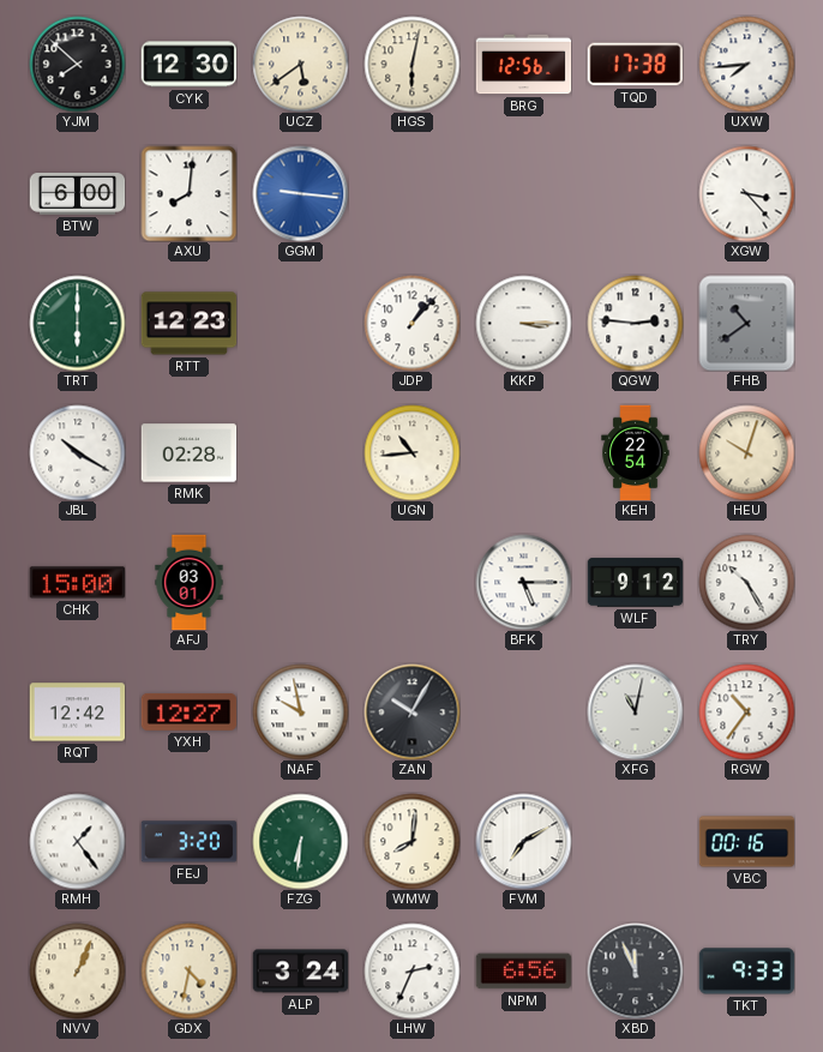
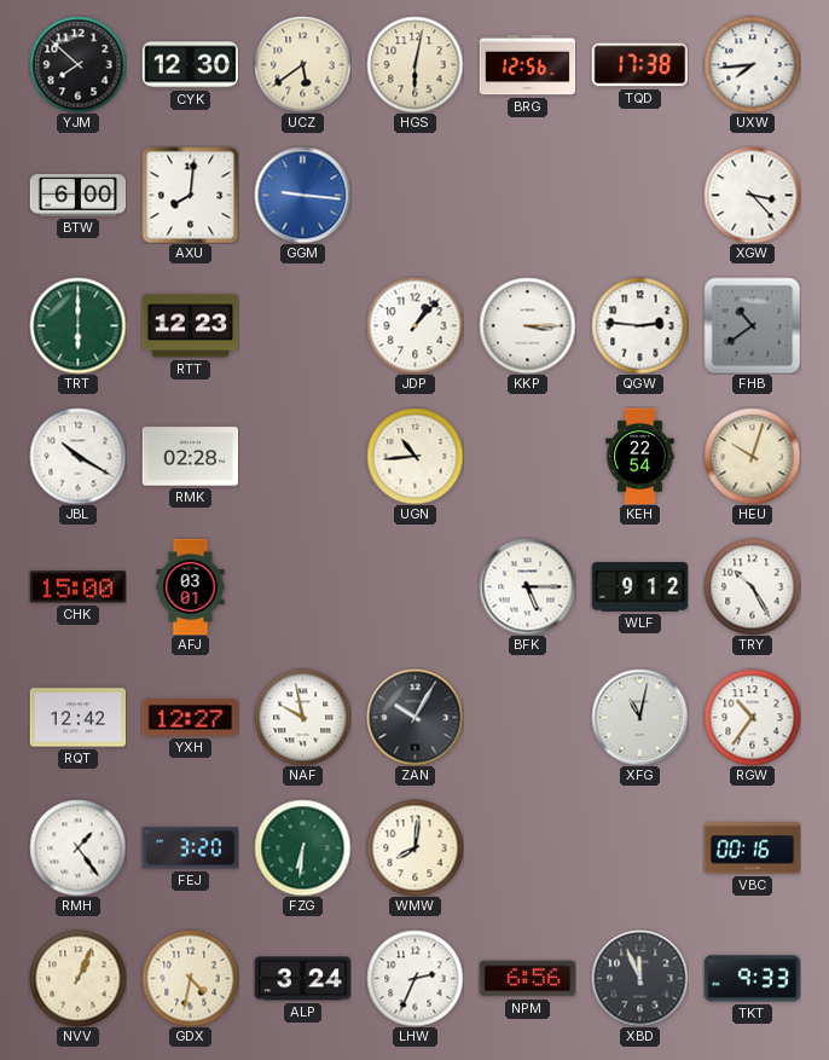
FVM: 7:10 -> none
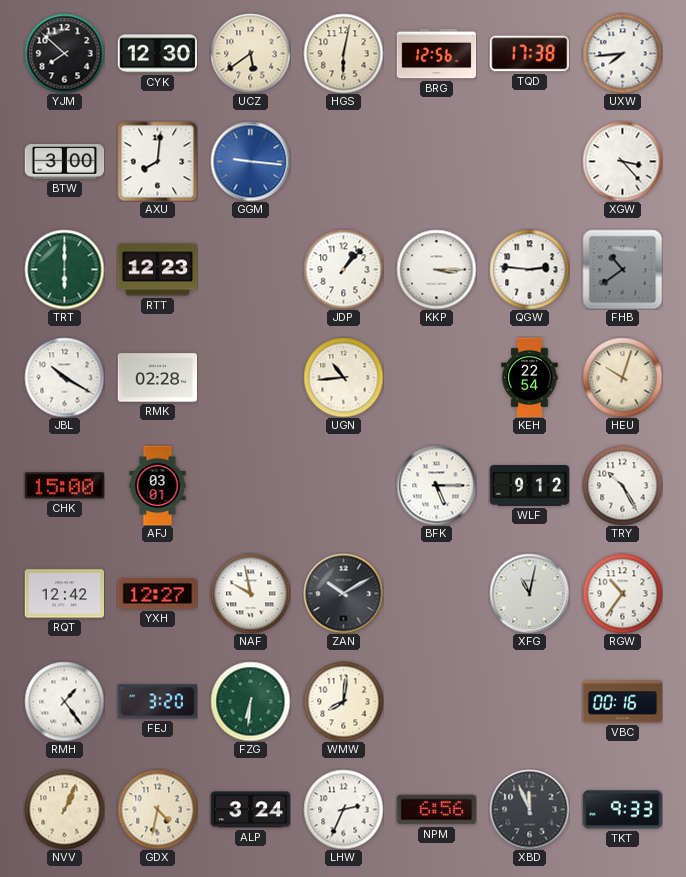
BTW: 6:00 -> 3:00
ZAN: 10:05 -> 10:10
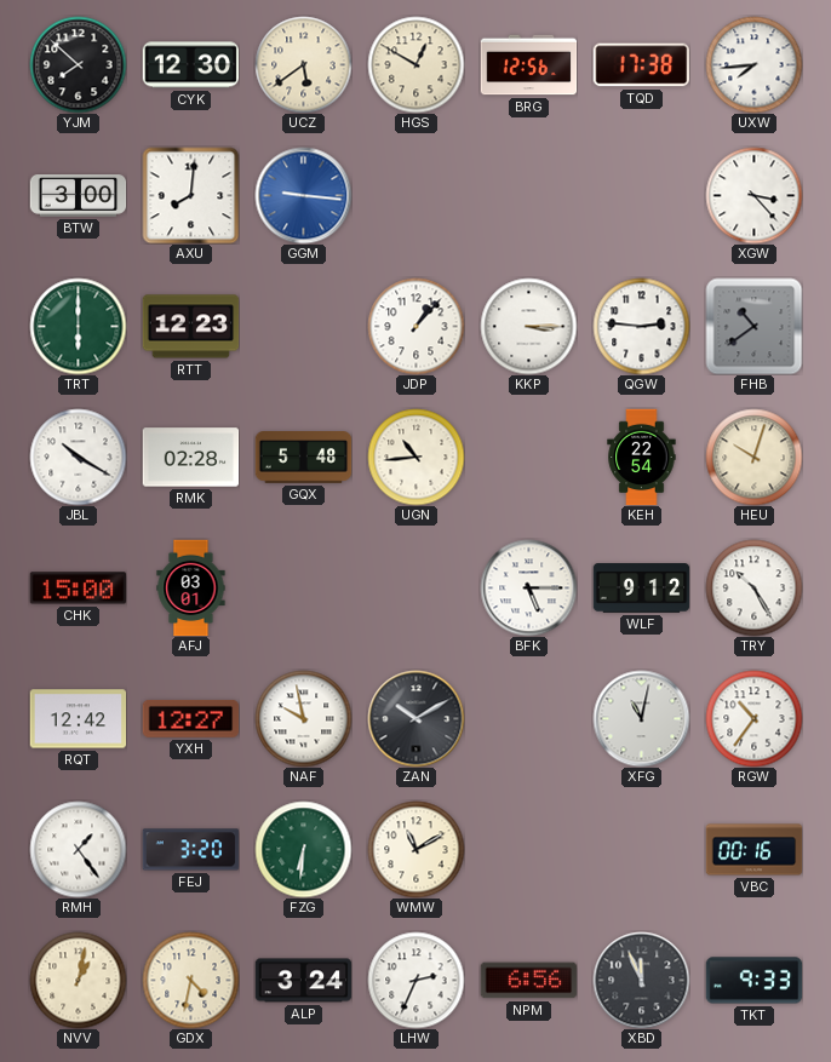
HGS: 6:02 -> 12:50
GQX: none -> 5:48
WMW: 8:01 -> 11:10
NVV: 1:04 -> 1:02
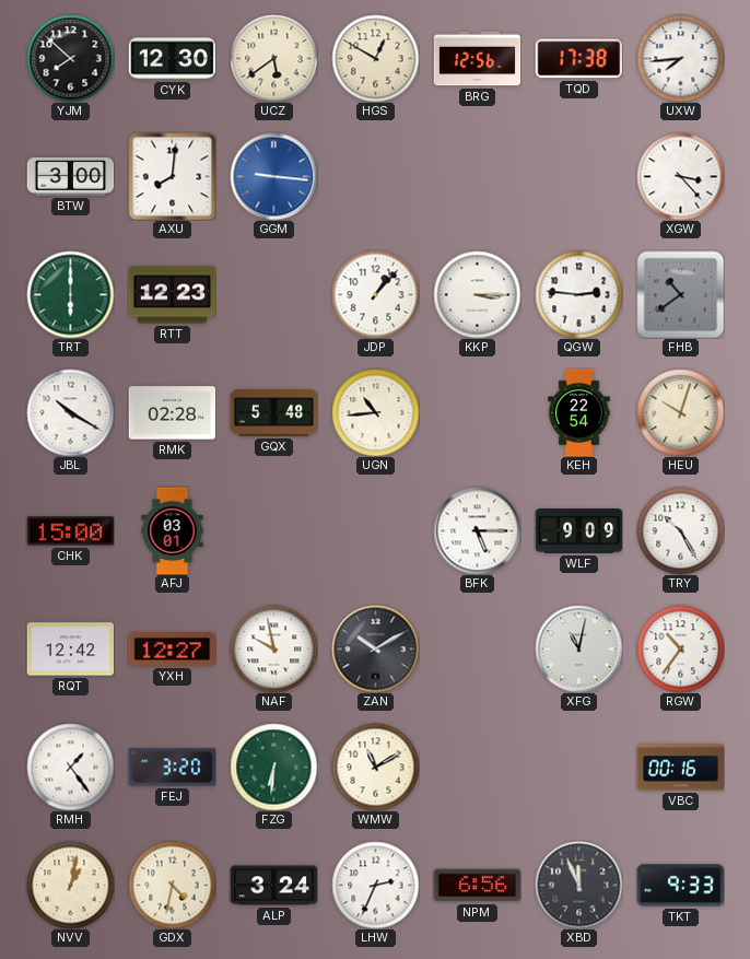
WLF: 9:12 -> 9:09
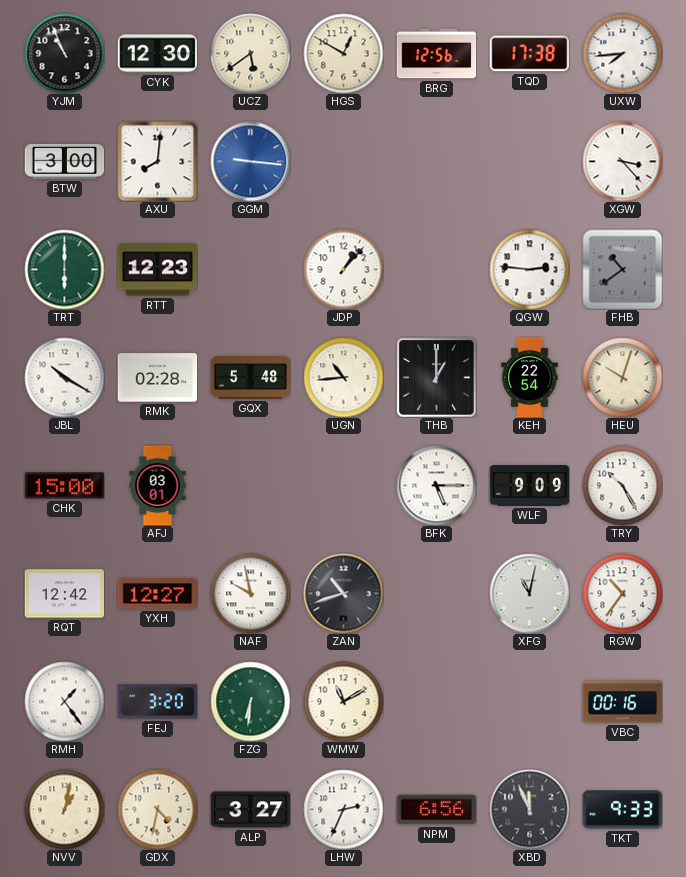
YJM: 7:52 -> 10:56
KKP: 3:15 -> none
THB: none -> 1:00
ZAN: 10:10 -> 10:42
ALP: 3:24 -> 3:27
